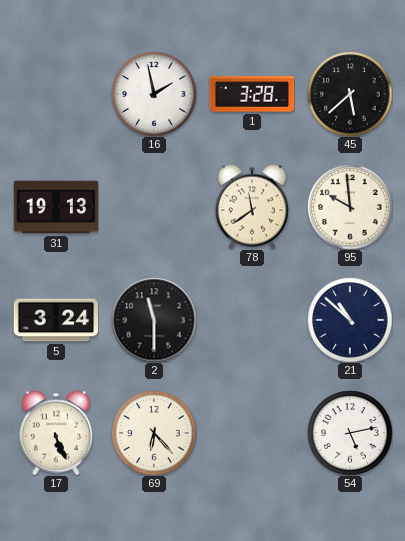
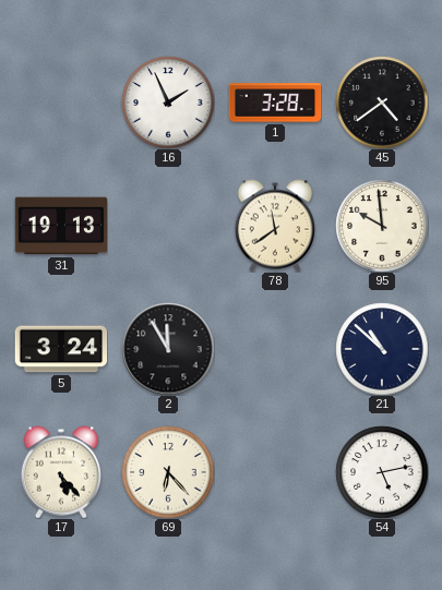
16: 1:58 -> 1:56
45: 5:38 -> 4:39
2: 11:30 -> 11:55
17: 5:26 -> 5:23
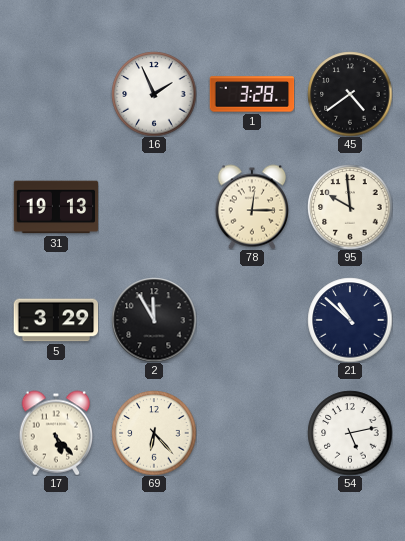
78: 11:39 -> 12:15
5: 3:24 -> 3:29
